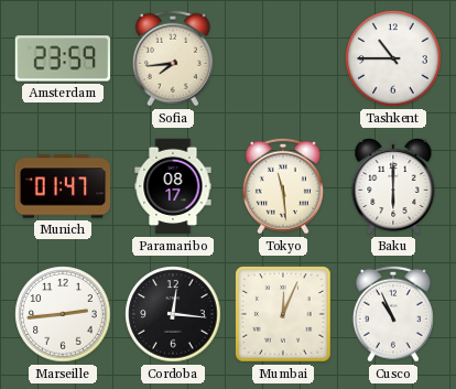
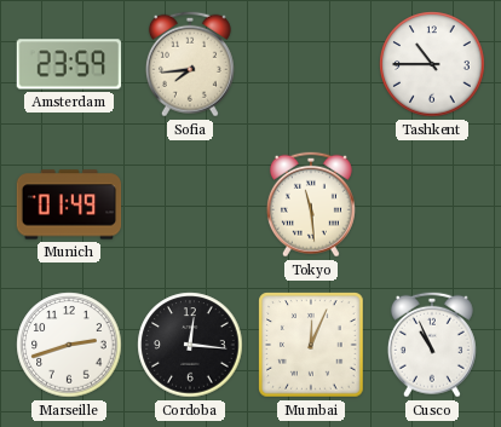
Munich: 01:47 -> 01:49
Paramaribo: 08:17 -> none
Baku: 6:00 -> none
Marseille: 2:44 -> 2:42
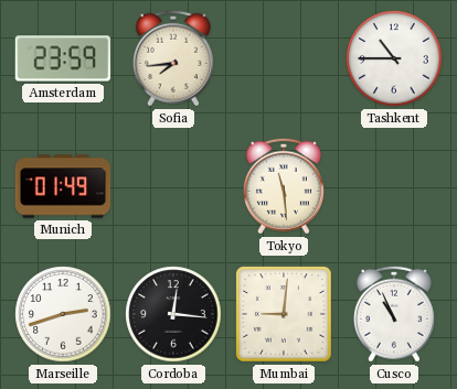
Mumbai: 12:04 -> 9:01
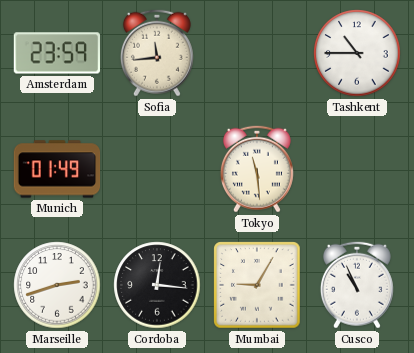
Sofia: 7:44 -> 11:44
Mumbai: 9:01 -> 9:05
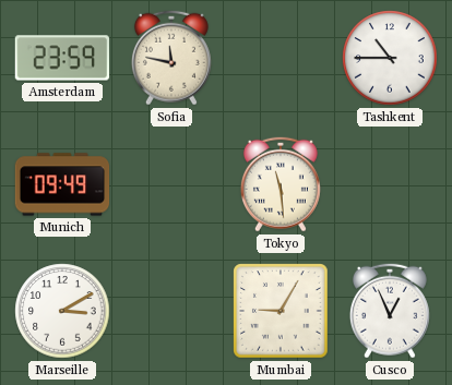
Sofia: 11:44 -> 11:47
Munich: 01:49 -> 09:49
Marseille: 2:42 -> 3:10
Cordoba: 12:16 -> none
Cusco: 10:56 -> 12:56
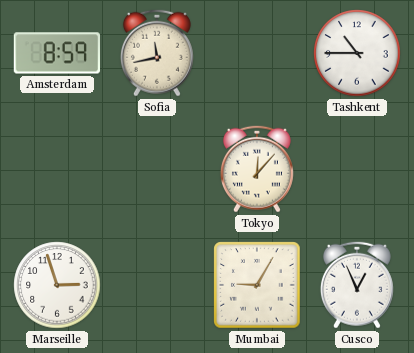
Amsterdam: 23:59 -> 8:59
Sofia: 11:47 -> 11:43
Munich: 09:49 -> none
Tokyo: 11:29 -> 12:07
Marseille: 3:10 -> 2:57
